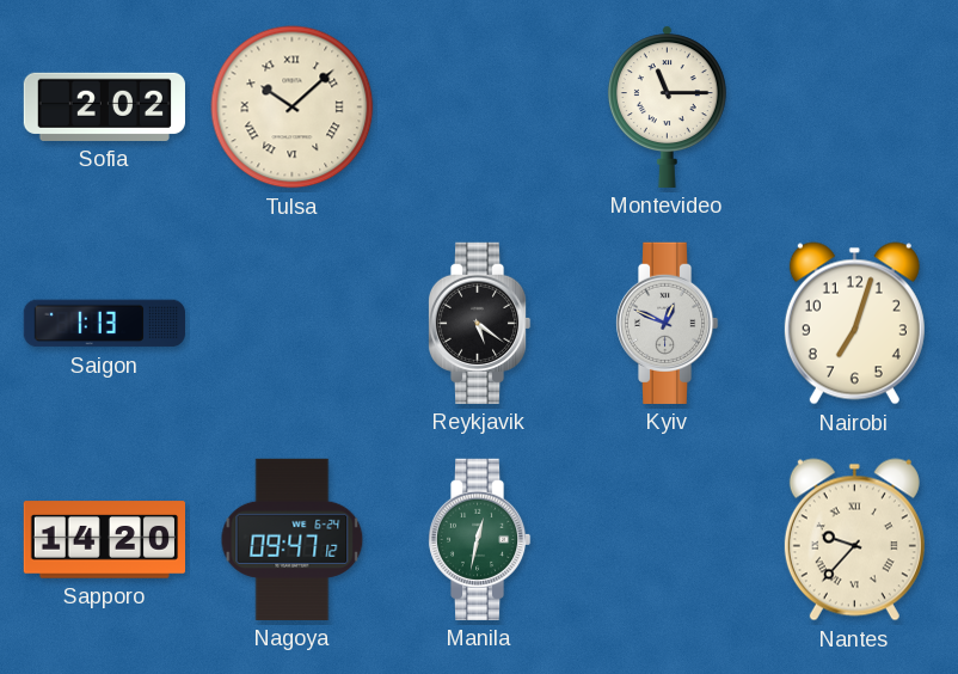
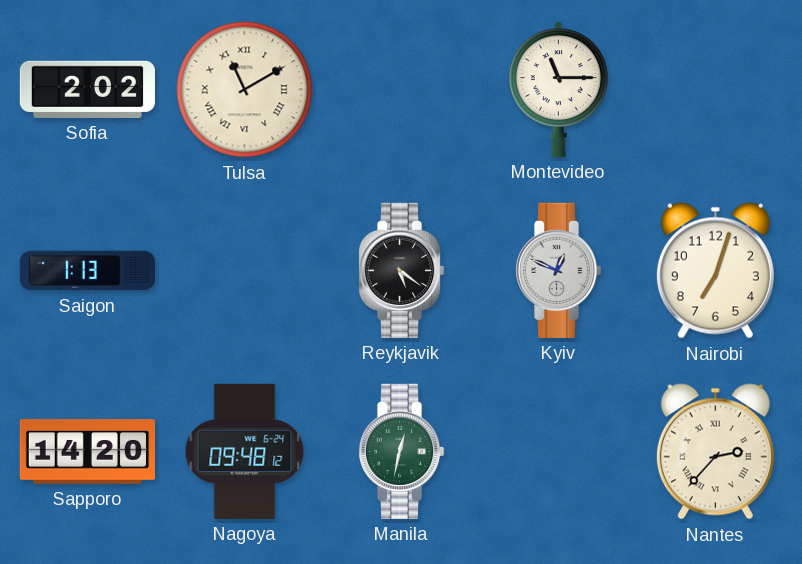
Tulsa: 10:08 -> 11:10
Nagoya: 09:47 -> 09:48
Nantes: 9:37 -> 2:37
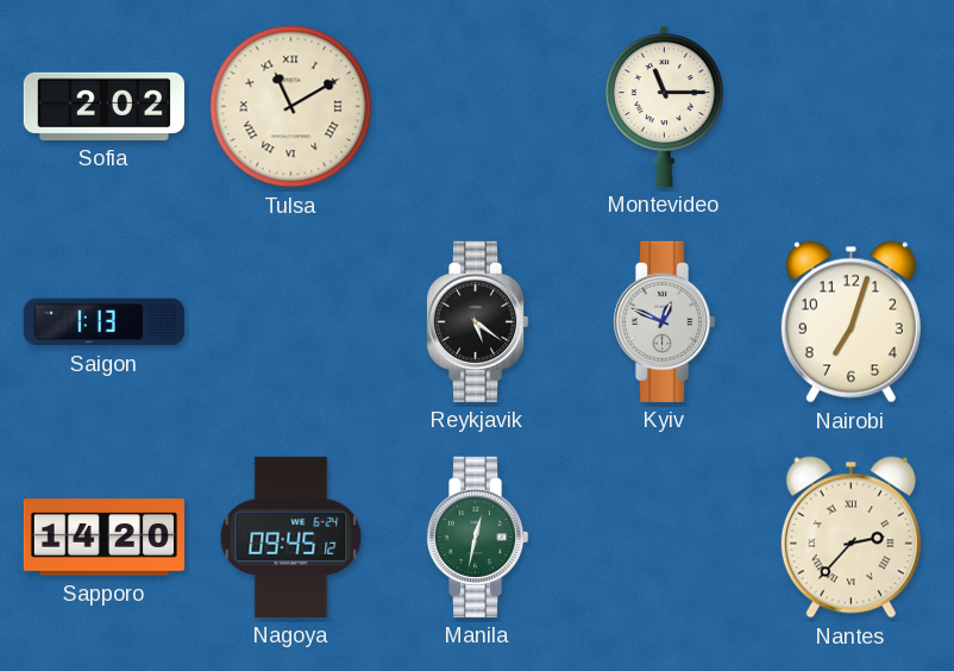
Nagoya: 09:48 -> 09:45
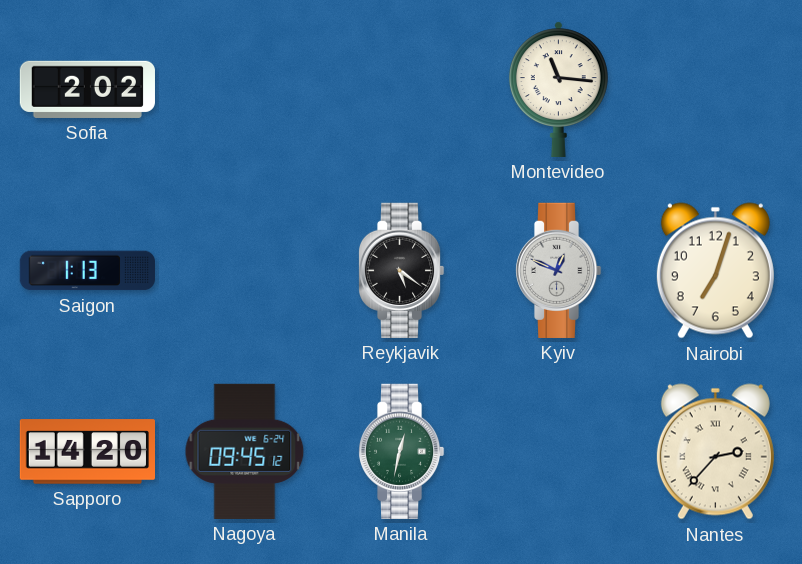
Tulsa: 11:10 -> none
Montevideo: 11:15 -> 11:16
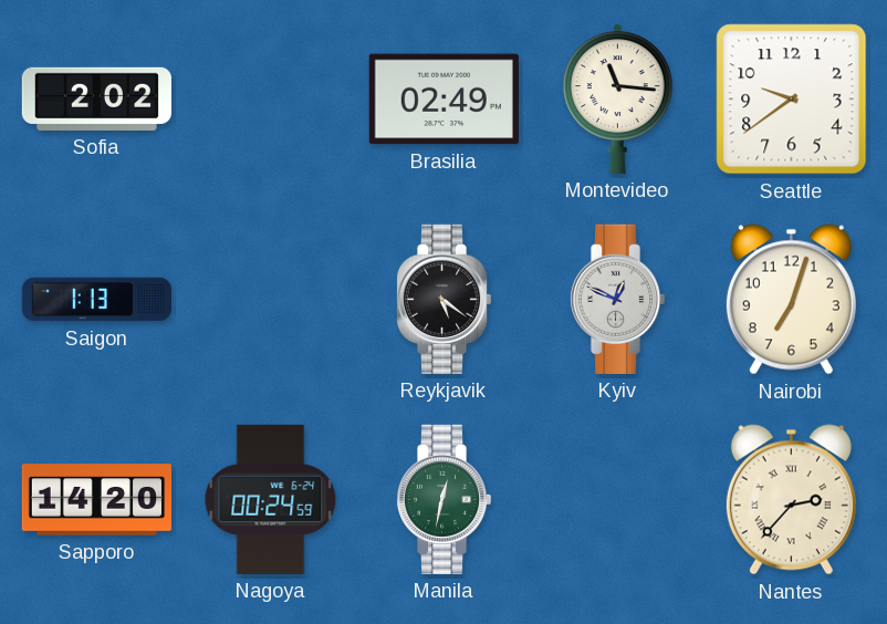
Brasilia: none -> 02:49
Seattle: none -> 9:39
Nagoya: 09:45 -> 00:24
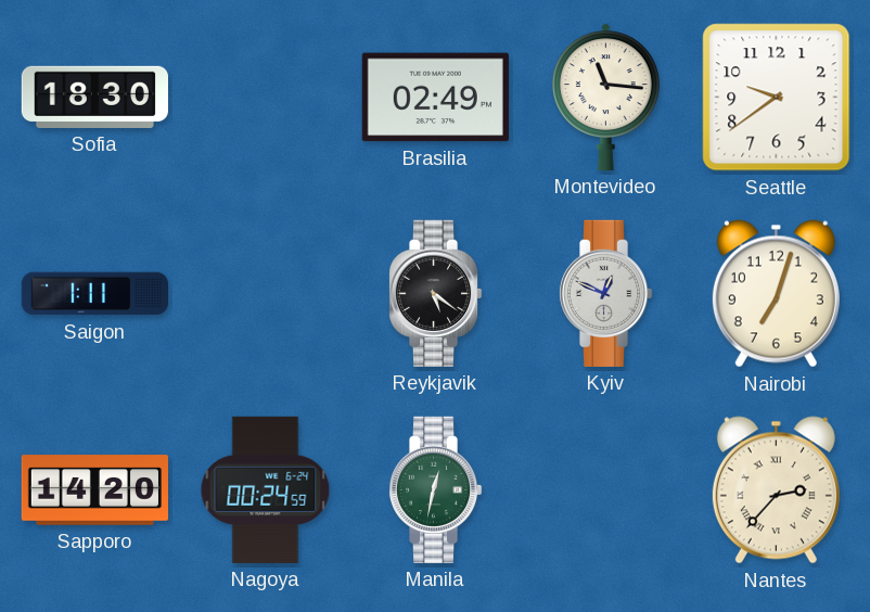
Sofia: 2:02 -> 18:30
Saigon: 1:13 -> 1:11
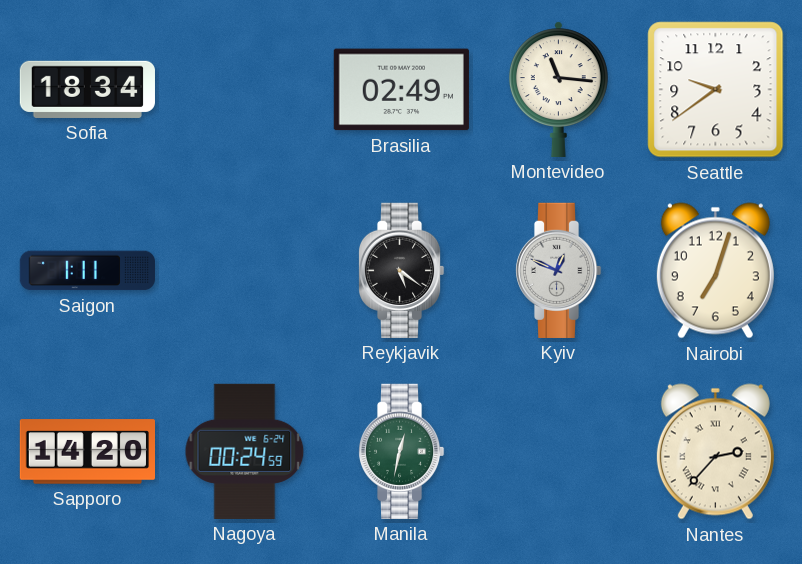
Sofia: 18:30 -> 18:34
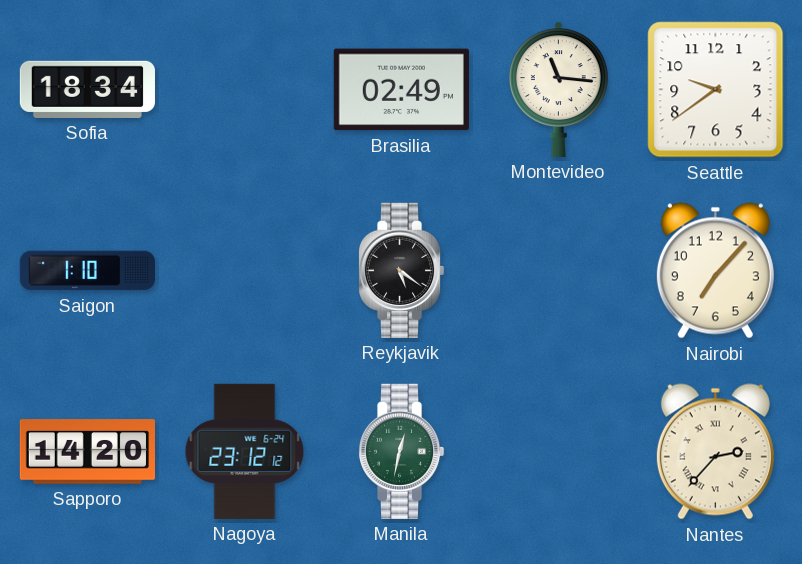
Saigon: 1:11 -> 1:10
Kyiv: 12:49 -> none
Nairobi: 7:03 -> 7:07
Nagoya: 00:24 -> 23:12
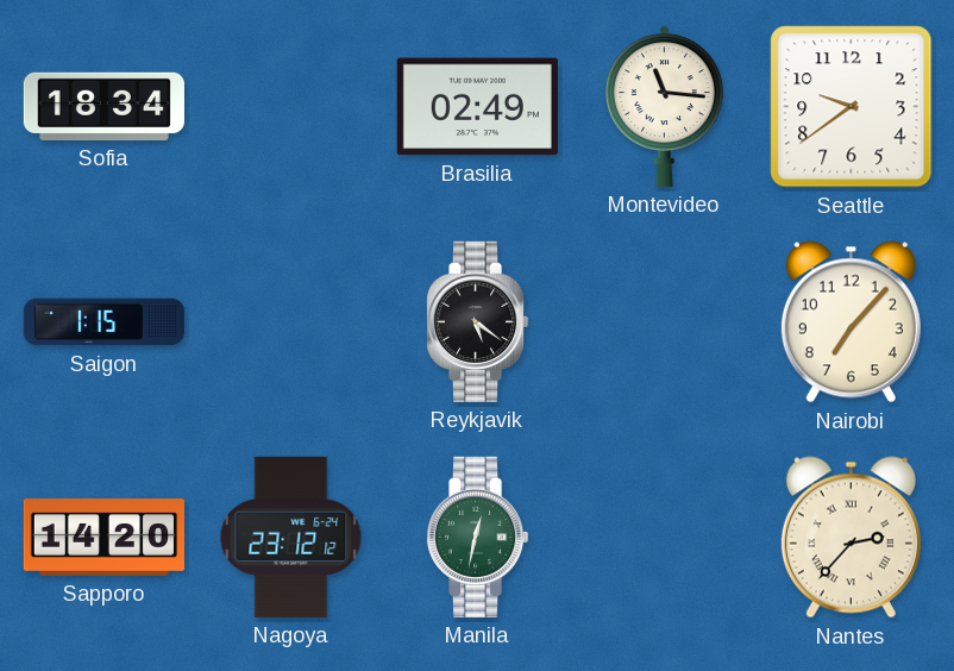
Saigon: 1:10 -> 1:15
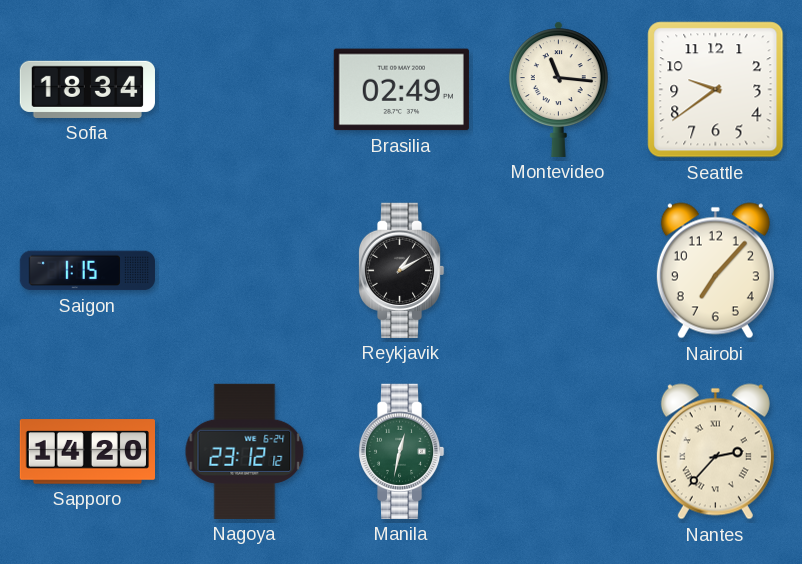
Reykjavik: 5:21 -> 1:10
